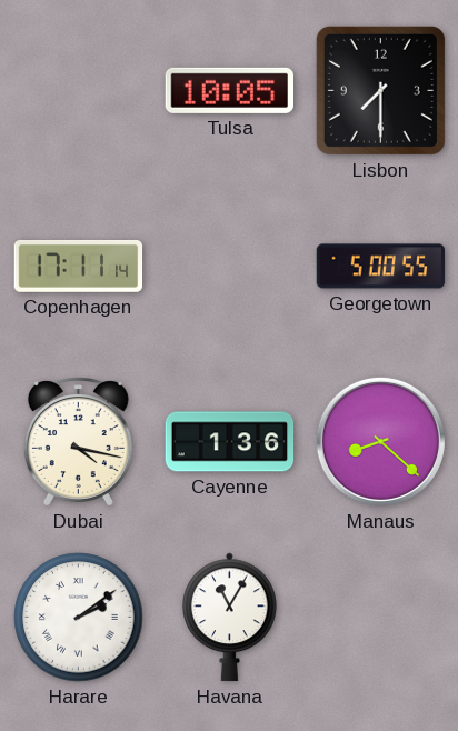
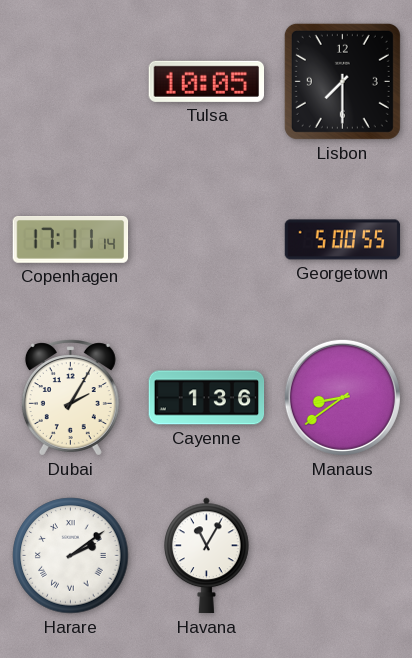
Dubai: 4:17 -> 2:05
Manaus: 8:22 -> 8:39
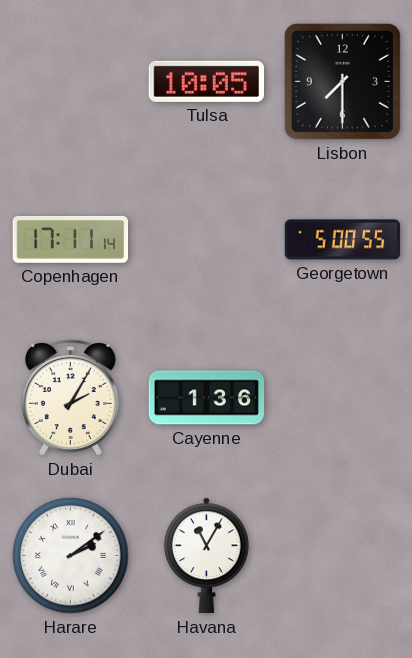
Manaus: 8:39 -> none
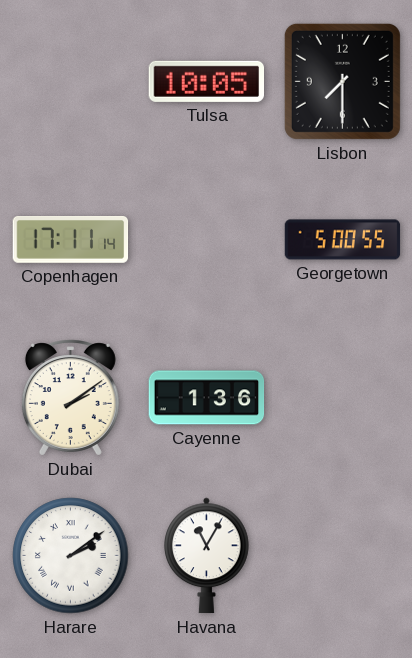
Dubai: 2:05 -> 2:09
